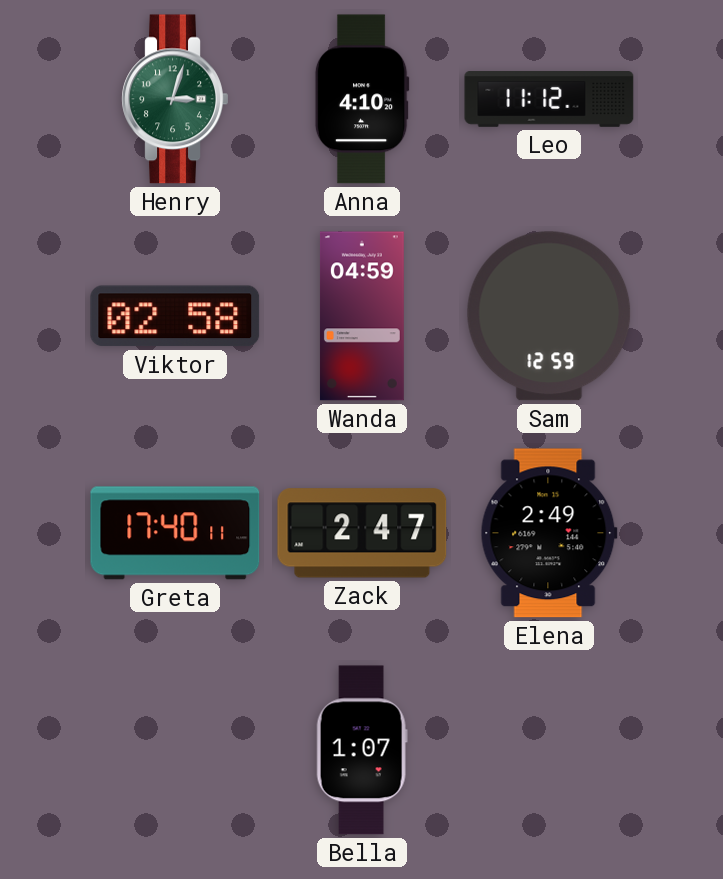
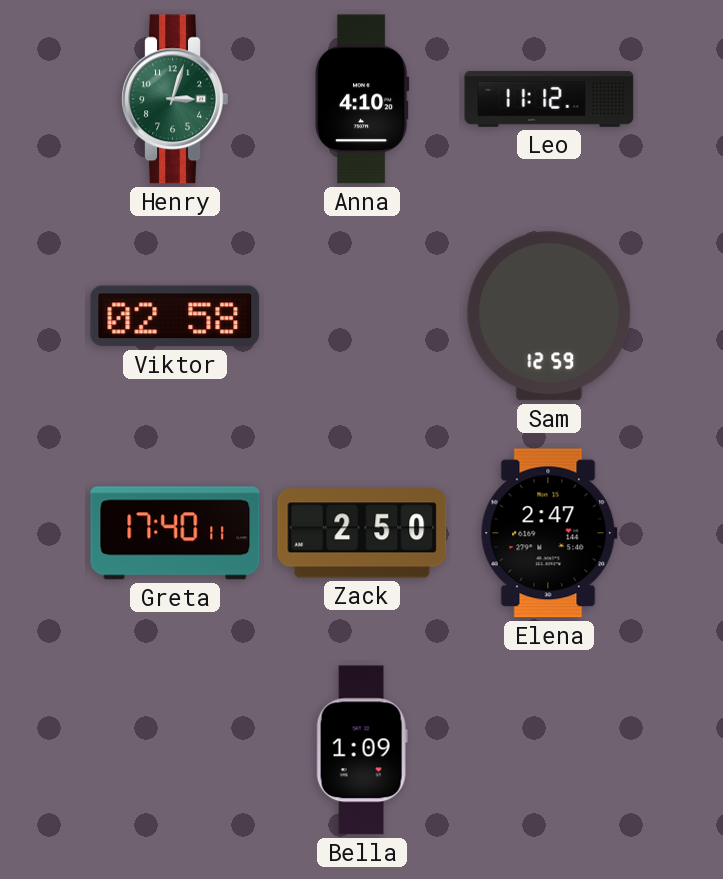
Wanda: 04:59 -> none
Zack: 2:47 -> 2:50
Elena: 2:49 -> 2:47
Bella: 1:07 -> 1:09
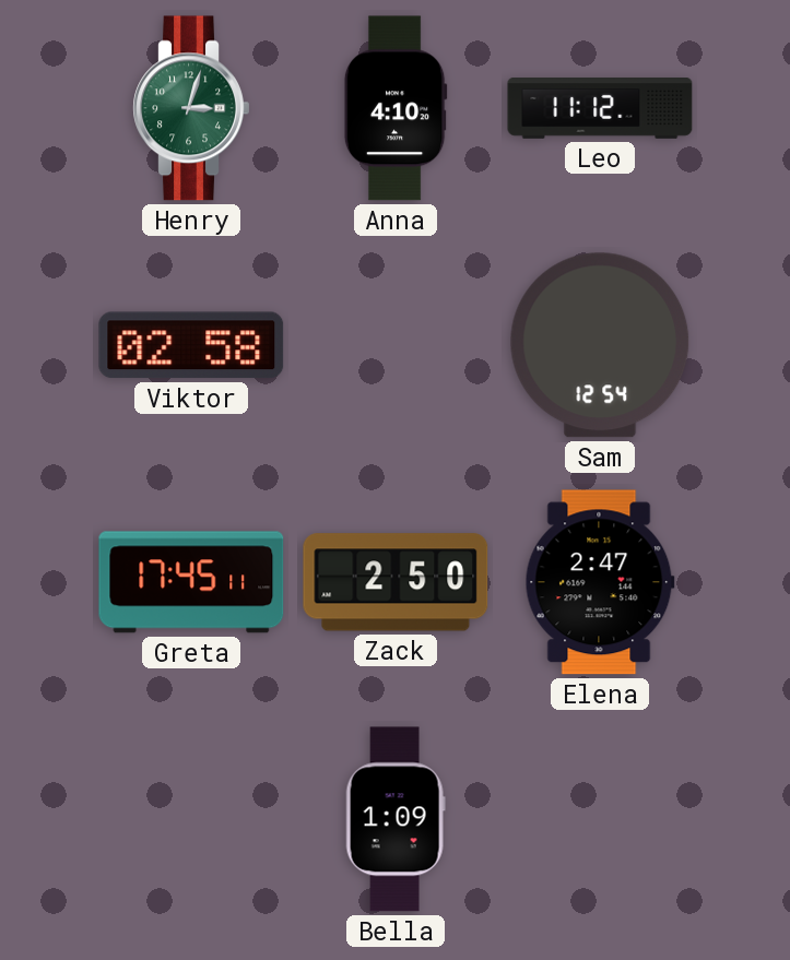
Sam: 12:59 -> 12:54
Greta: 17:40 -> 17:45
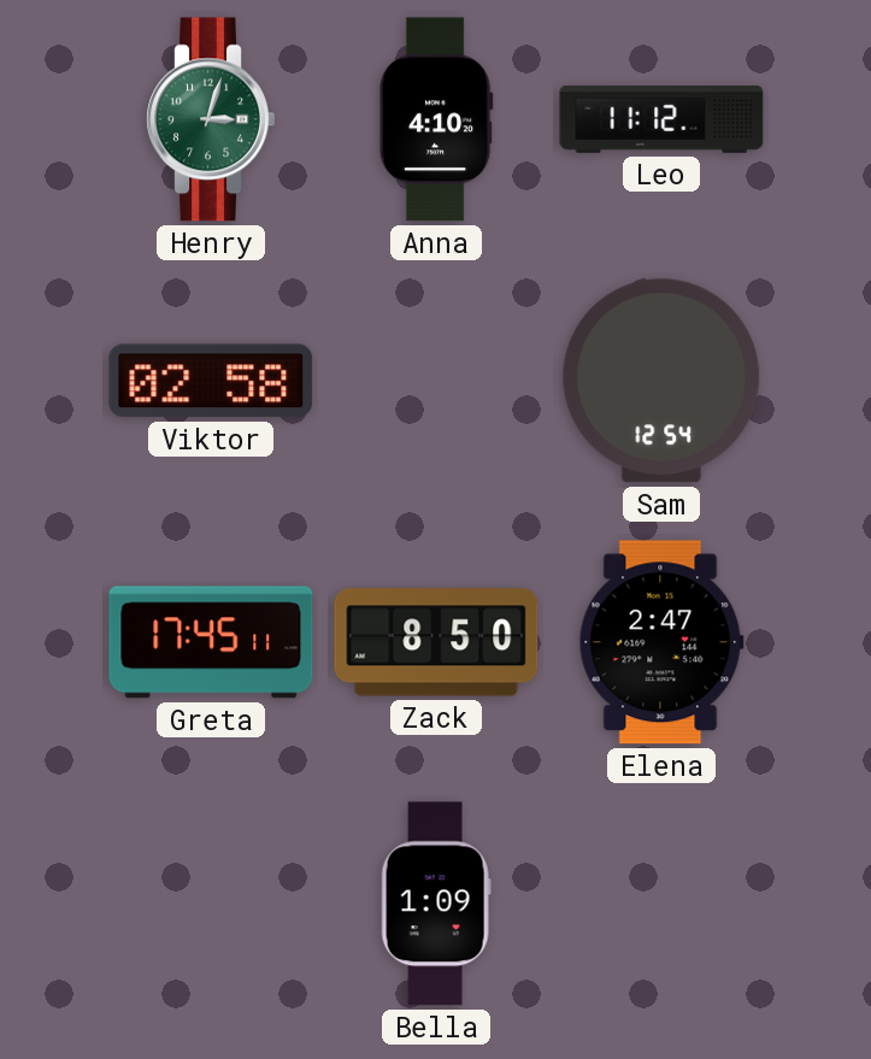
Zack: 2:50 -> 8:50
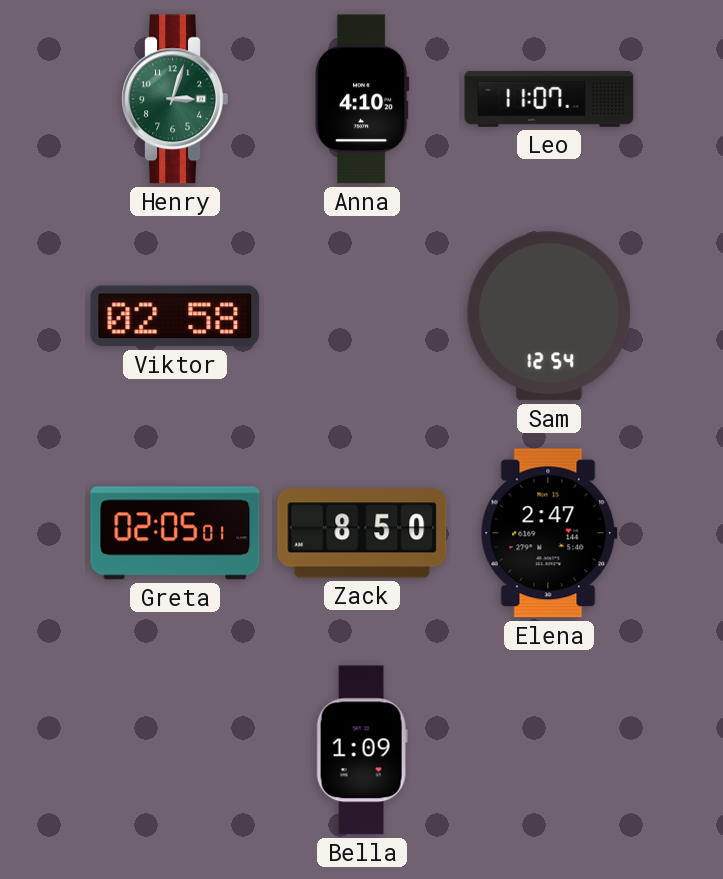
Leo: 11:12 -> 11:07
Greta: 17:45 -> 02:05
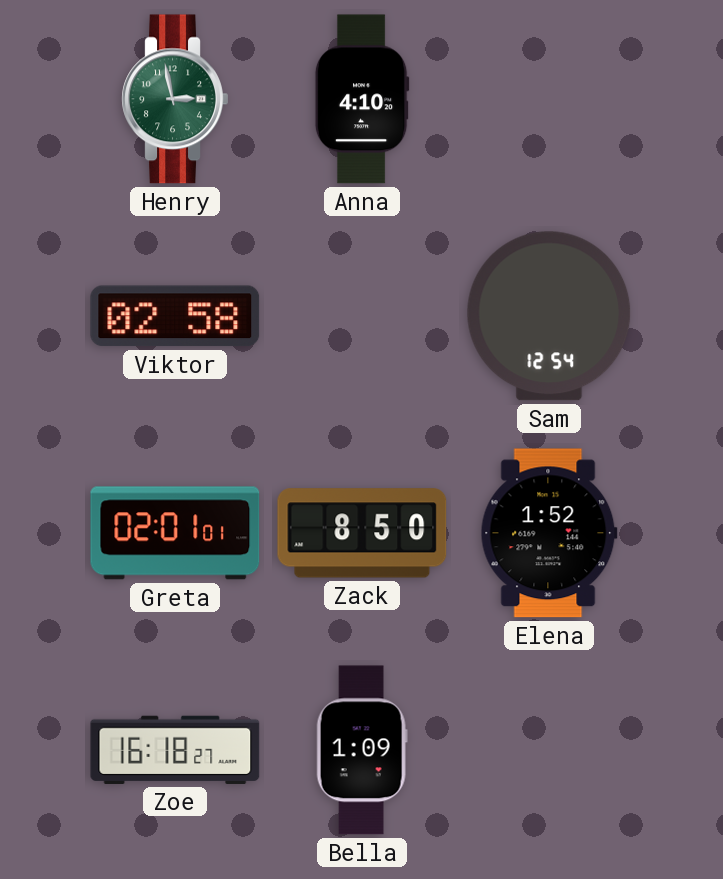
Henry: 3:03 -> 2:58
Leo: 11:07 -> none
Greta: 02:05 -> 02:01
Elena: 2:47 -> 1:52
Zoe: none -> 16:18
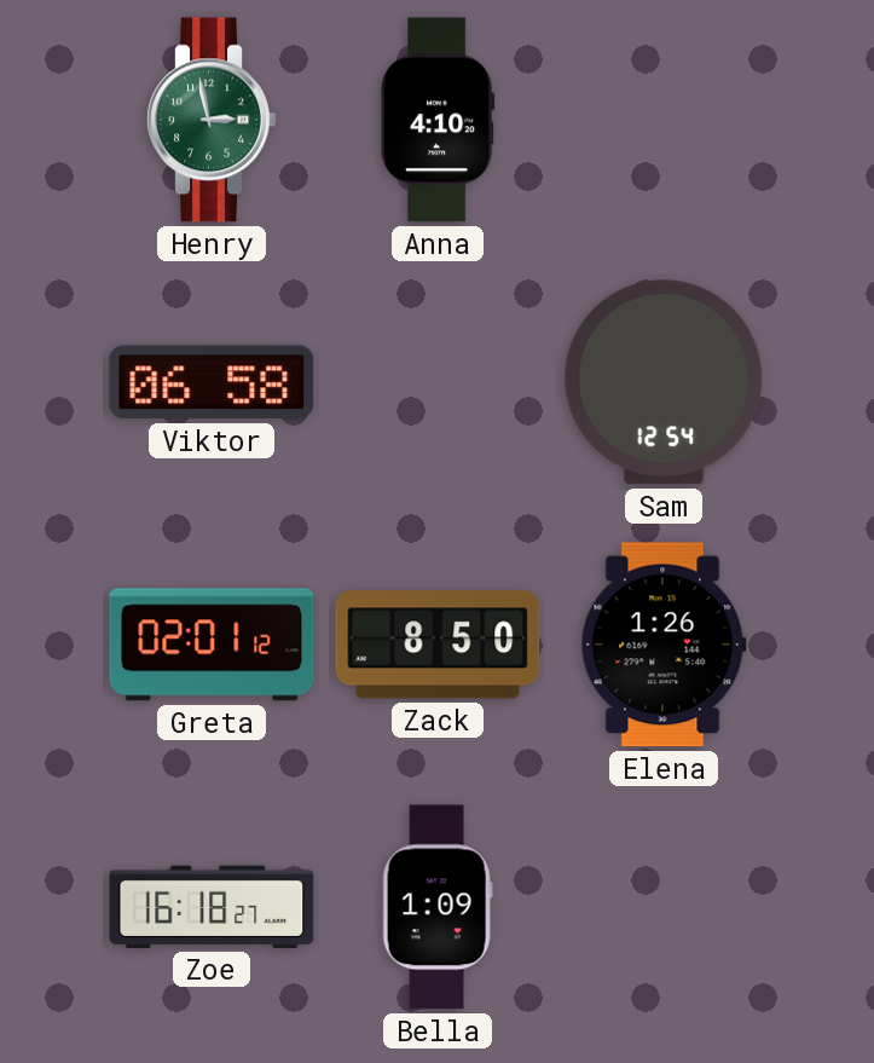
Viktor: 02:58 -> 06:58
Greta: 02:01:01 -> 02:01:12
Elena: 1:52 -> 1:26
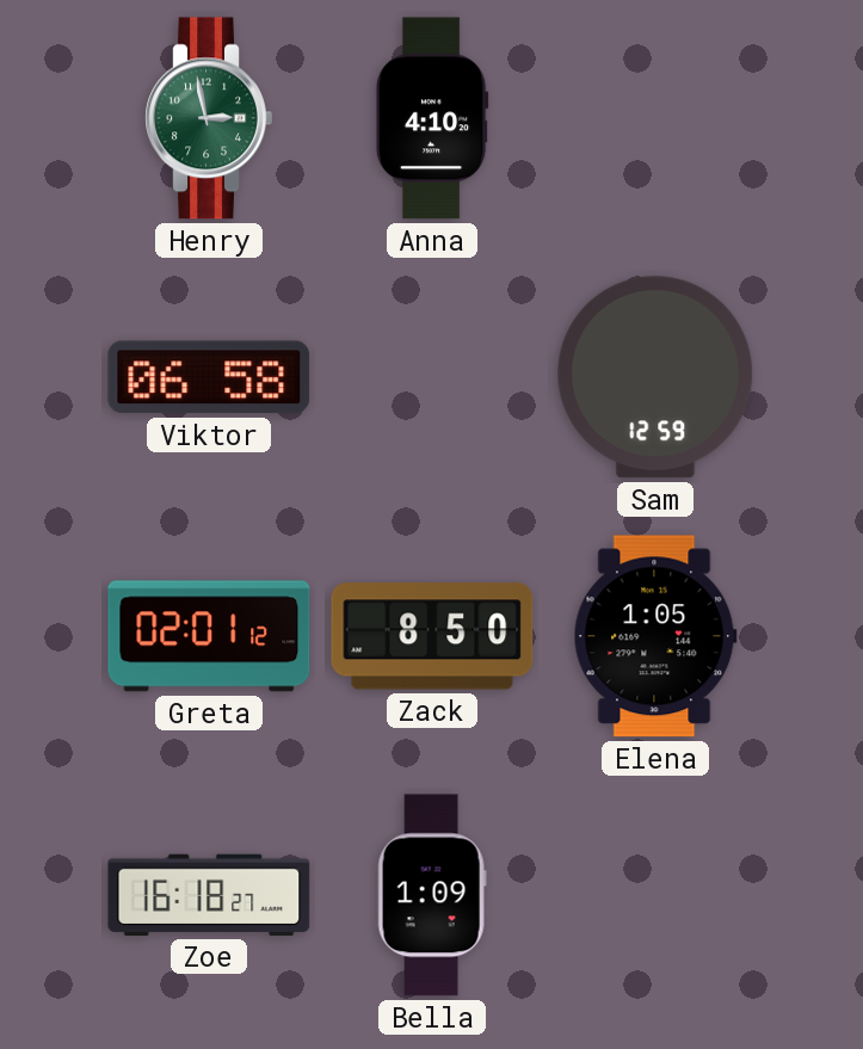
Sam: 12:54 -> 12:59
Elena: 1:26 -> 1:05
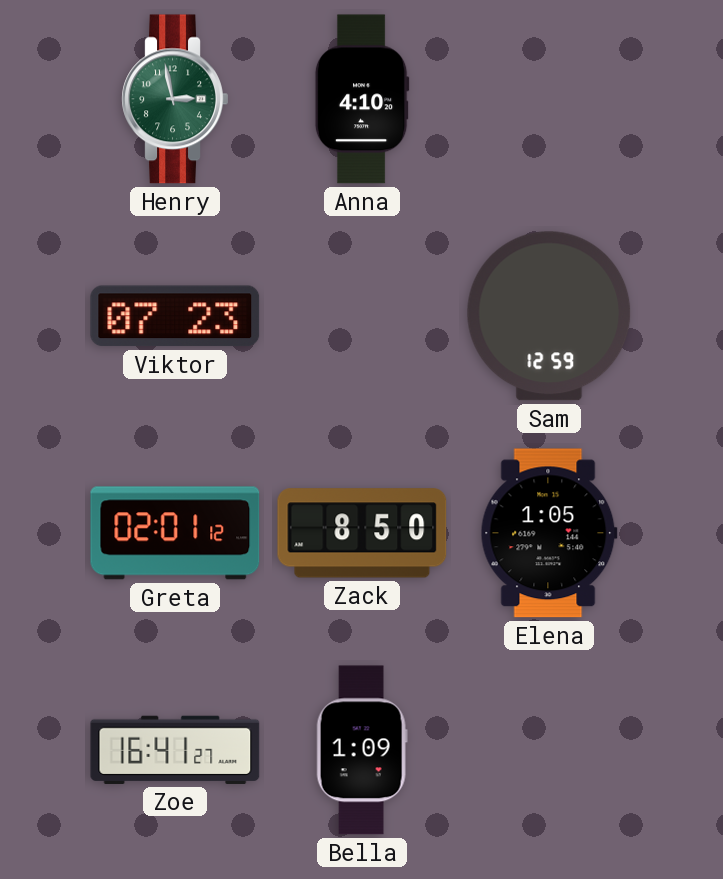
Viktor: 06:58 -> 07:23
Zoe: 16:18 -> 16:41
